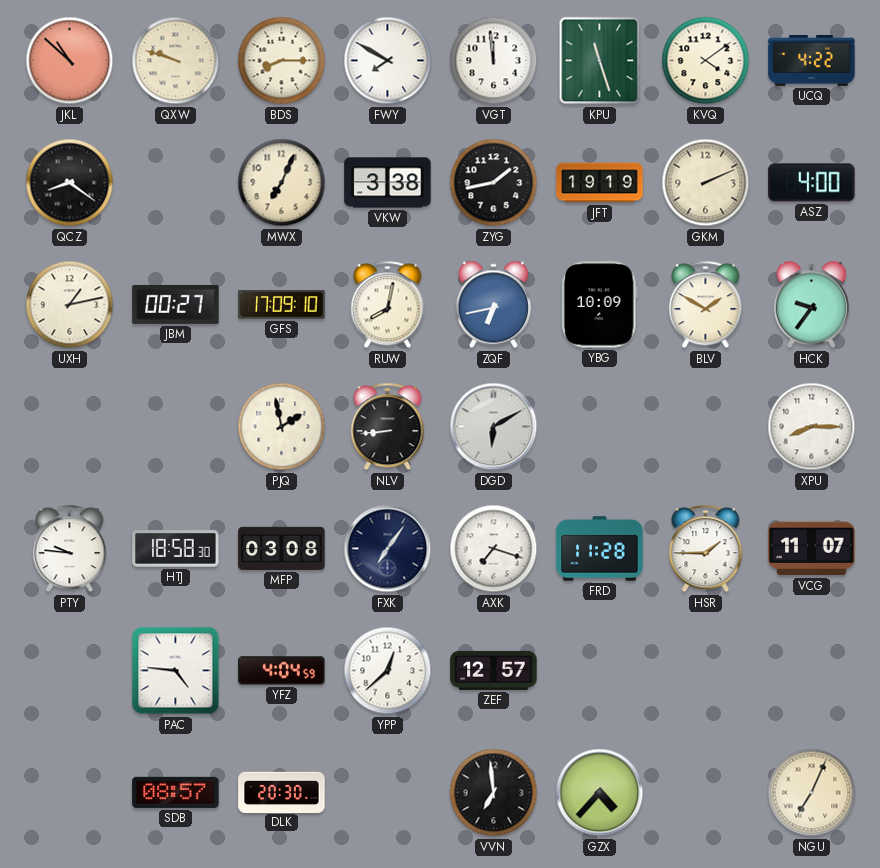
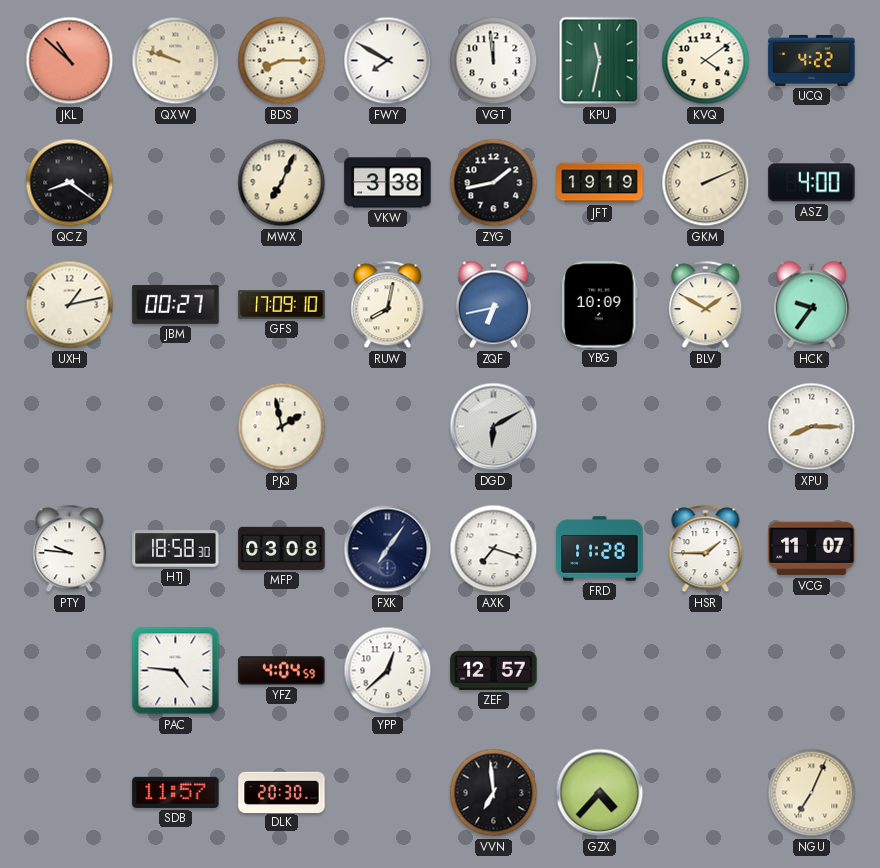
KPU: 11:27 -> 11:32
NLV: 8:44 -> none
SDB: 08:57 -> 11:57
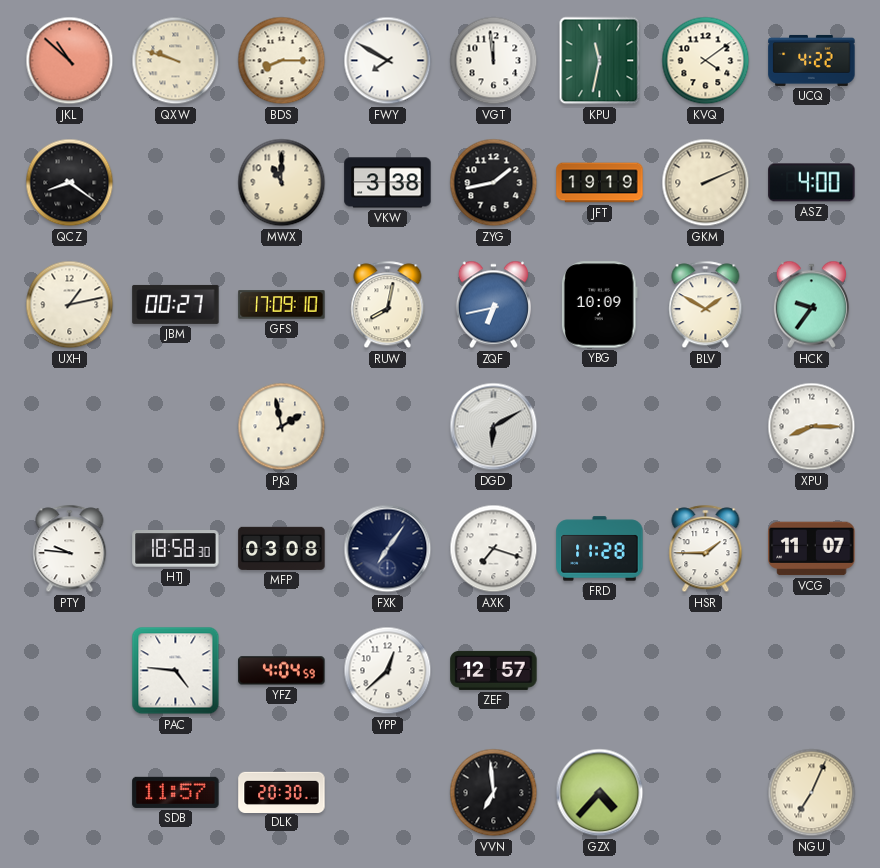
MWX: 7:04 -> 11:00
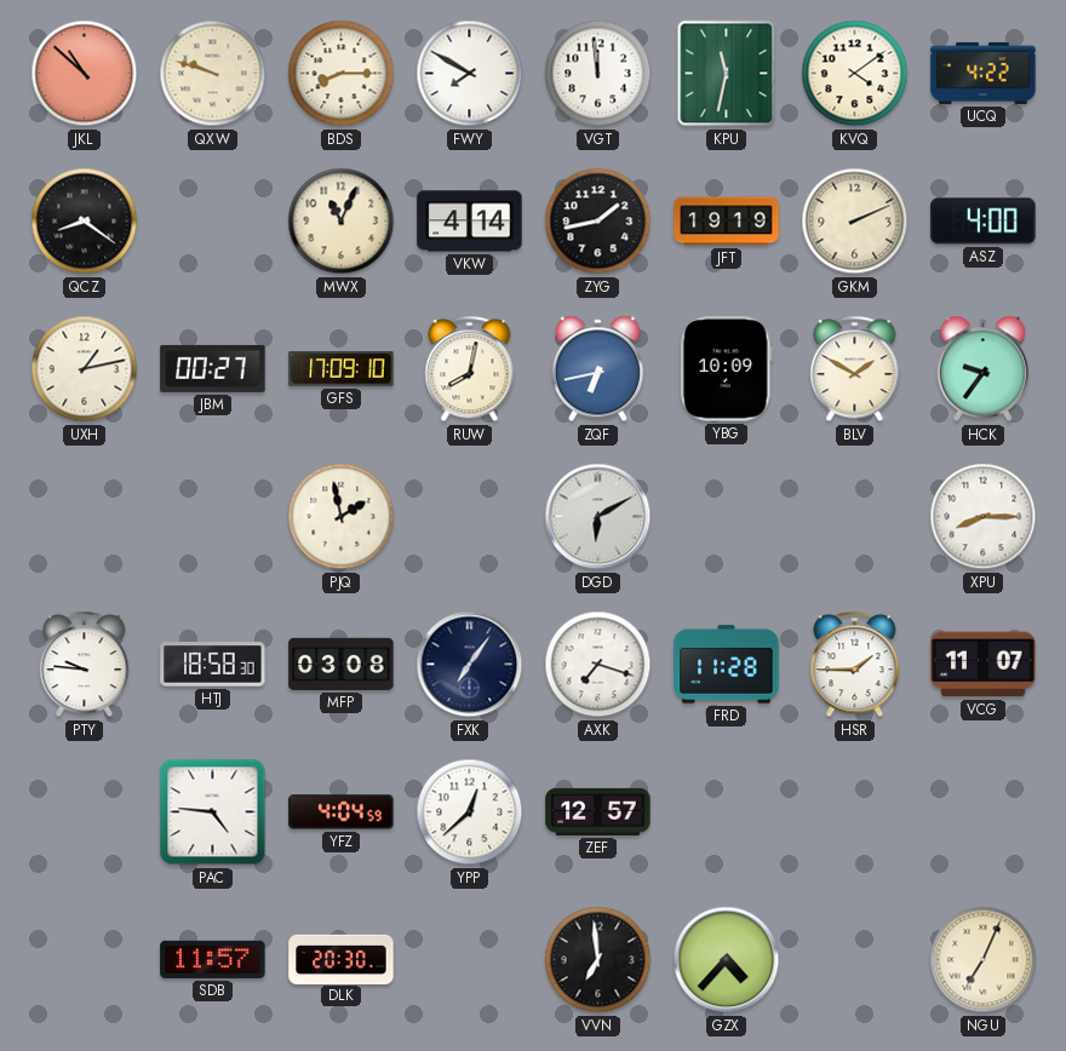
MWX: 11:00 -> 11:04
VKW: 3:38 -> 4:14
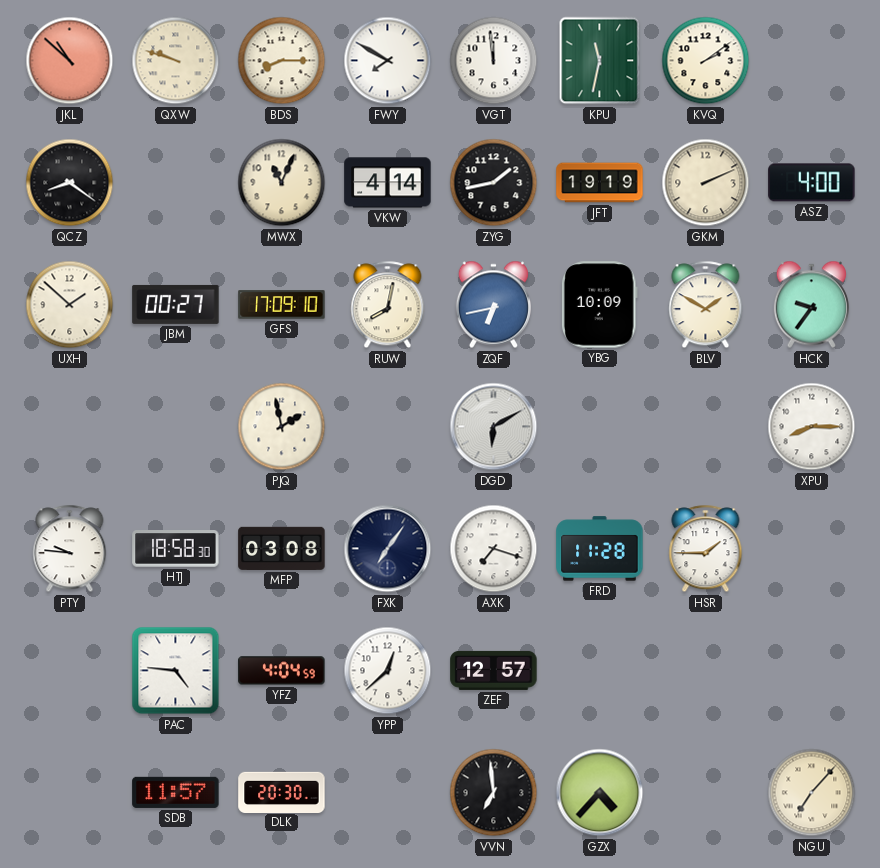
KVQ: 4:09 -> 2:09
UCQ: 4:22 -> none
UXH: 1:13 -> 1:52
VCG: 11:07 -> none
NGU: 7:04 -> 7:07
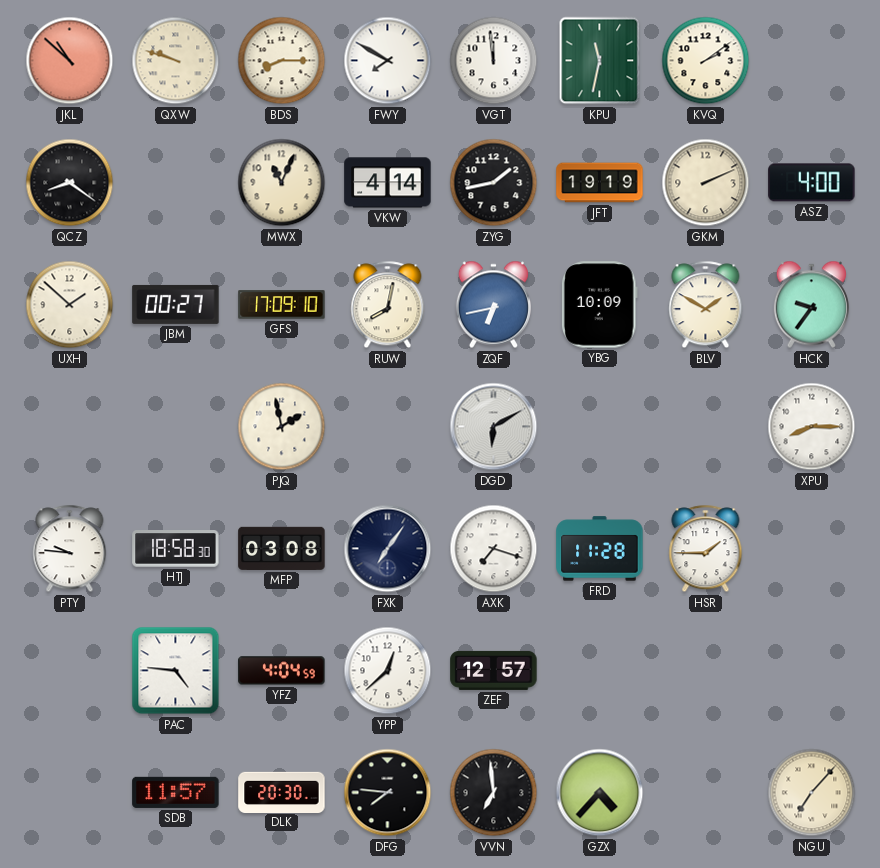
DFG: none -> 7:46
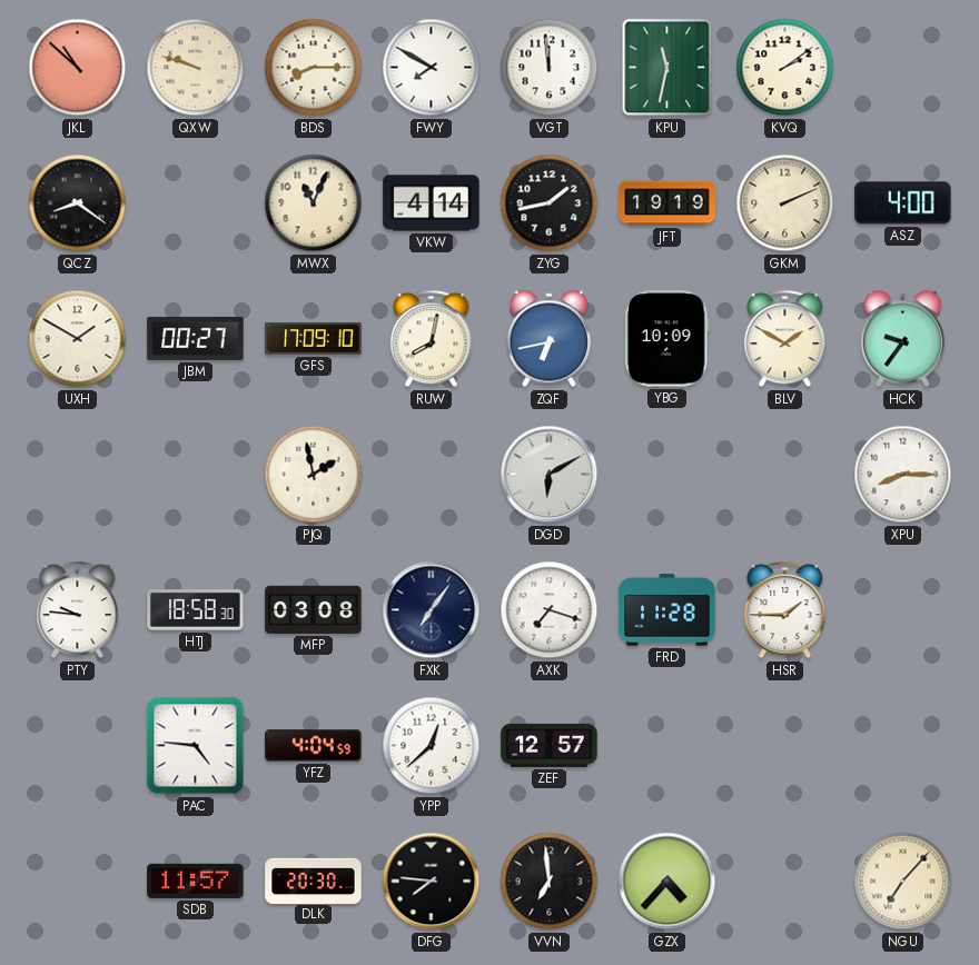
UXH: 1:52 -> 1:50
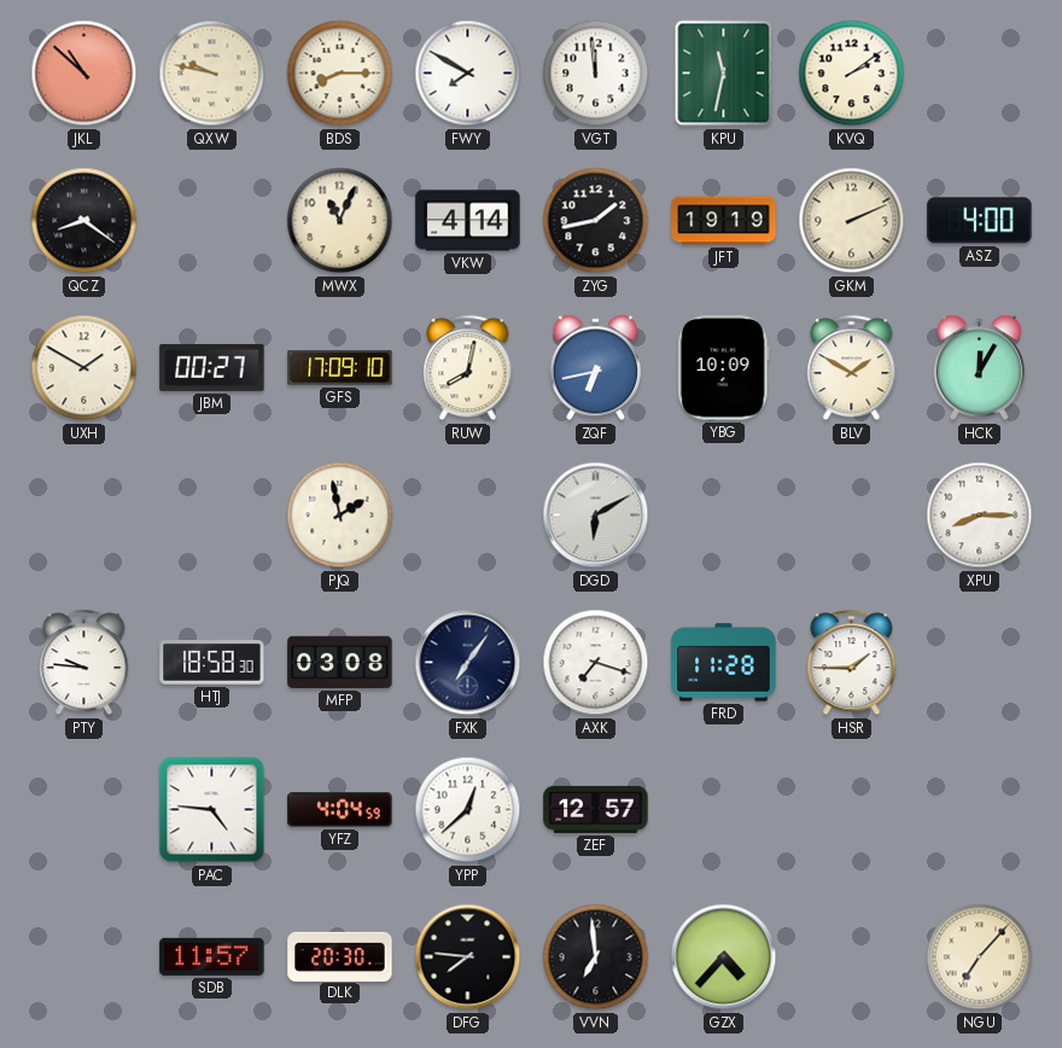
QXW: 9:48 -> 9:47
HCK: 9:36 -> 12:05
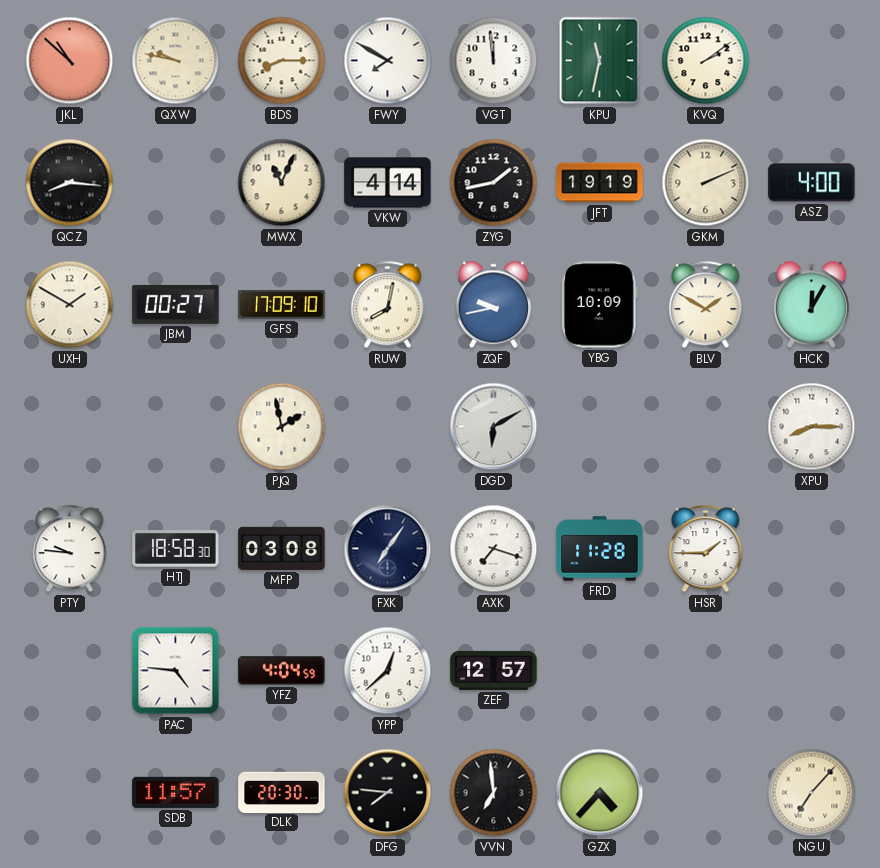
QCZ: 8:21 -> 8:16
ZQF: 6:43 -> 9:43
